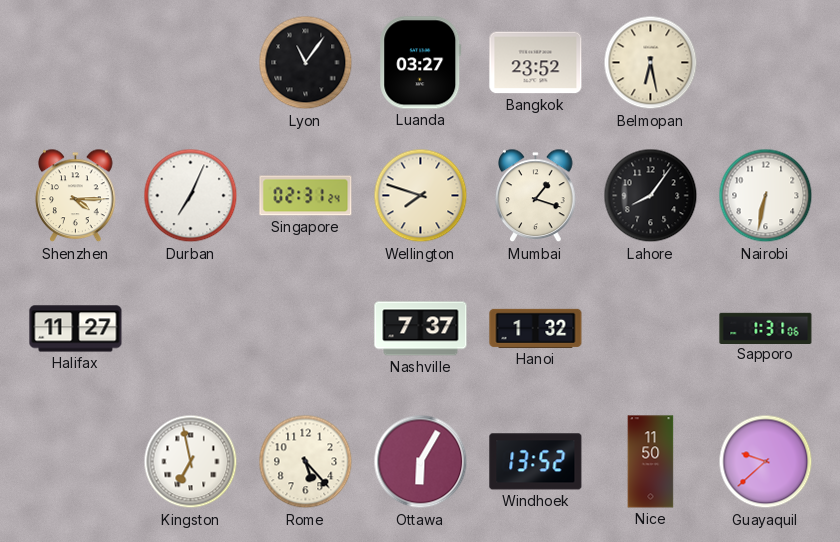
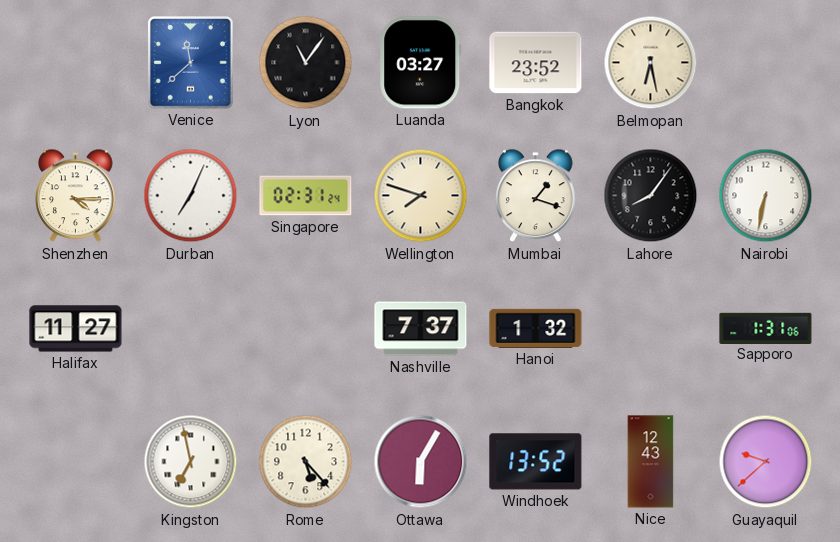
Venice: none -> 11:38
Nice: 11:50 -> 12:43
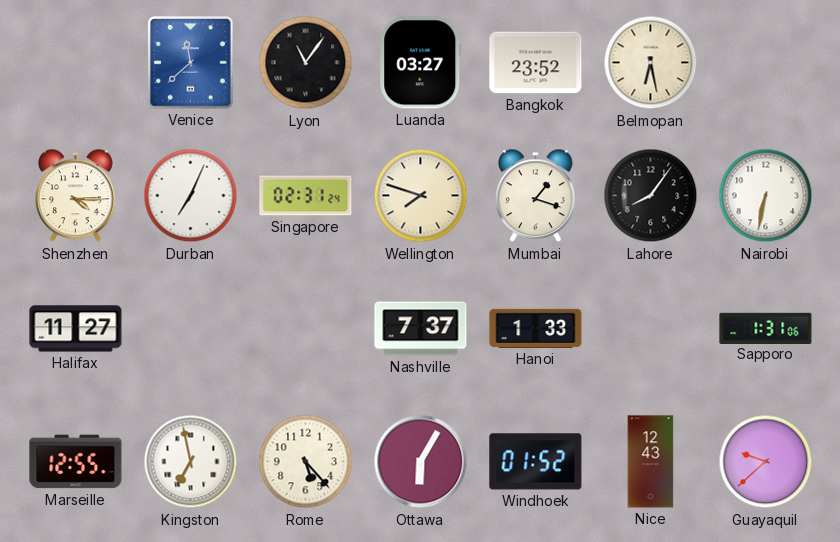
Hanoi: 1:32 -> 1:33
Marseille: none -> 12:55
Windhoek: 13:52 -> 01:52
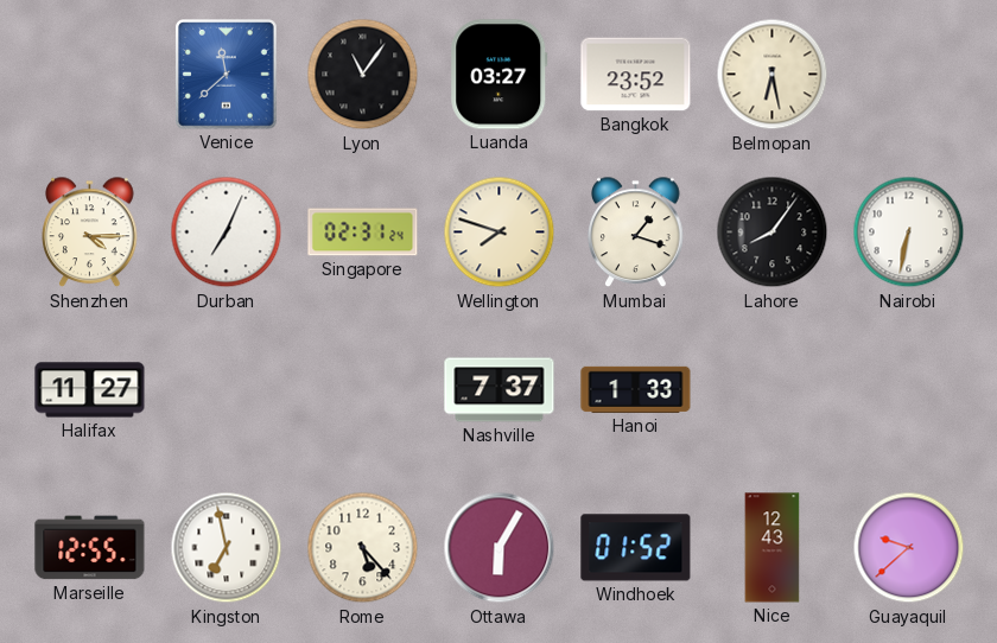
Sapporo: 1:31 -> none
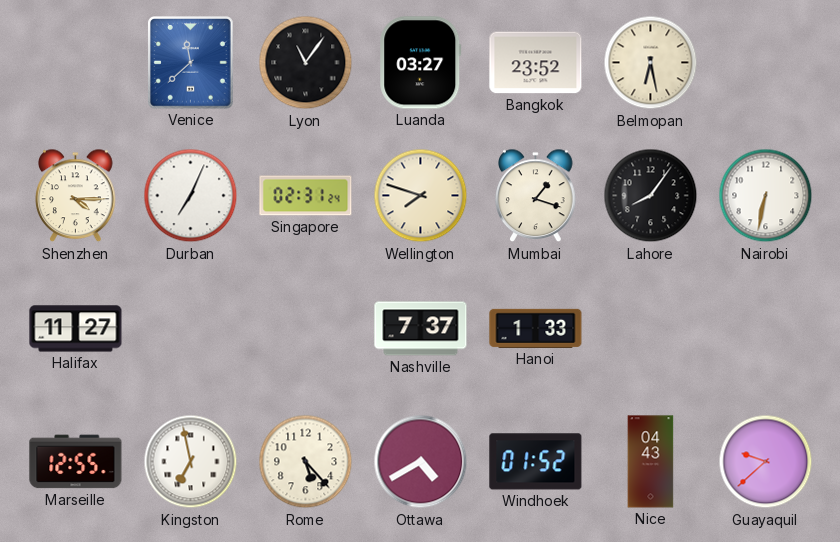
Ottawa: 6:05 -> 4:40
Nice: 12:43 -> 04:43
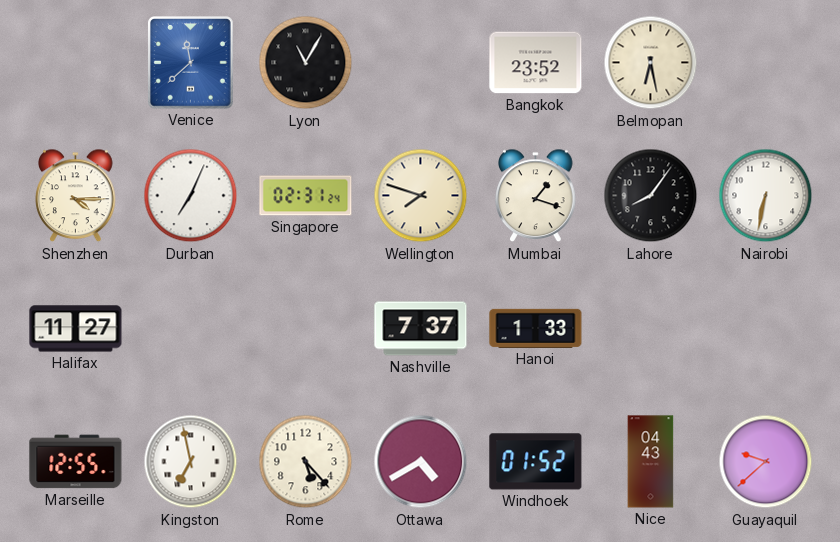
Lyon: 11:06 -> 11:05
Luanda: 03:27 -> none
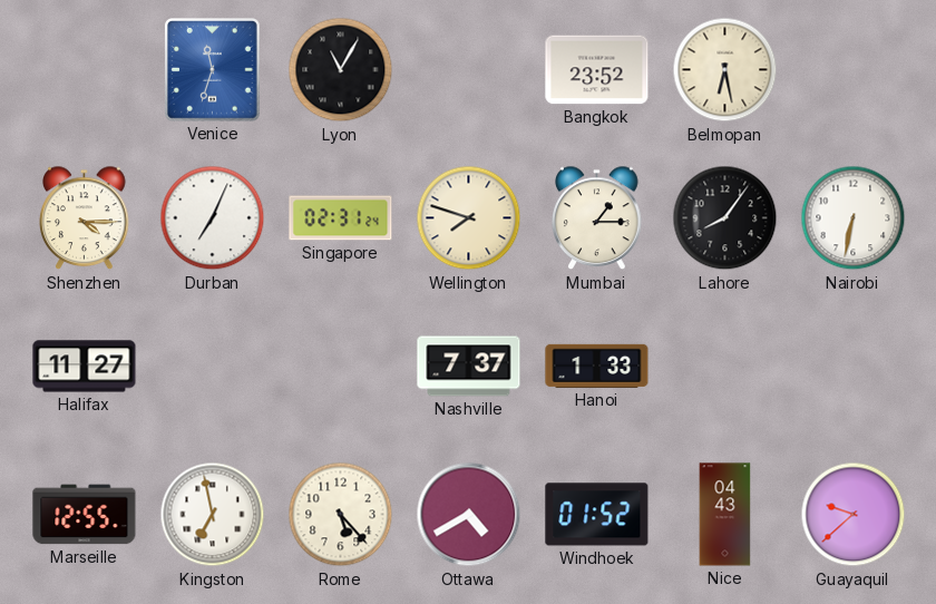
Venice: 11:38 -> 11:33
Mumbai: 1:18 -> 1:15
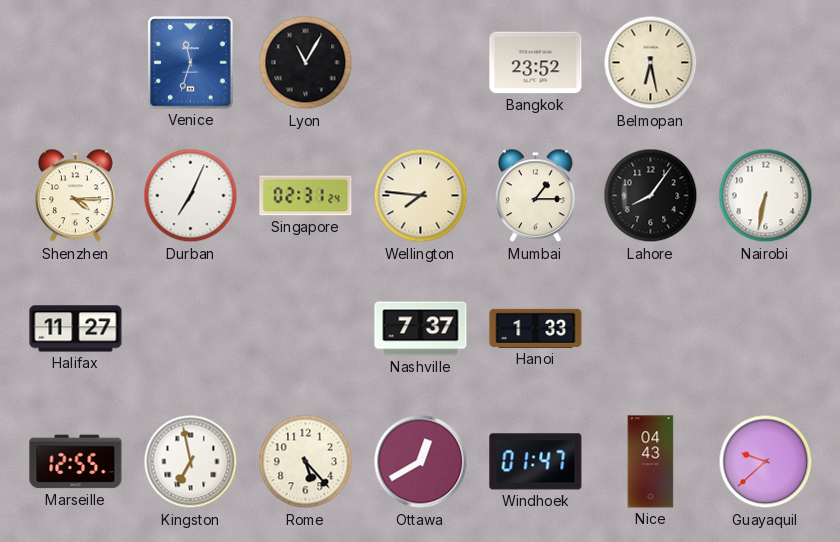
Wellington: 7:48 -> 7:46
Ottawa: 4:40 -> 12:40
Windhoek: 01:52 -> 01:47
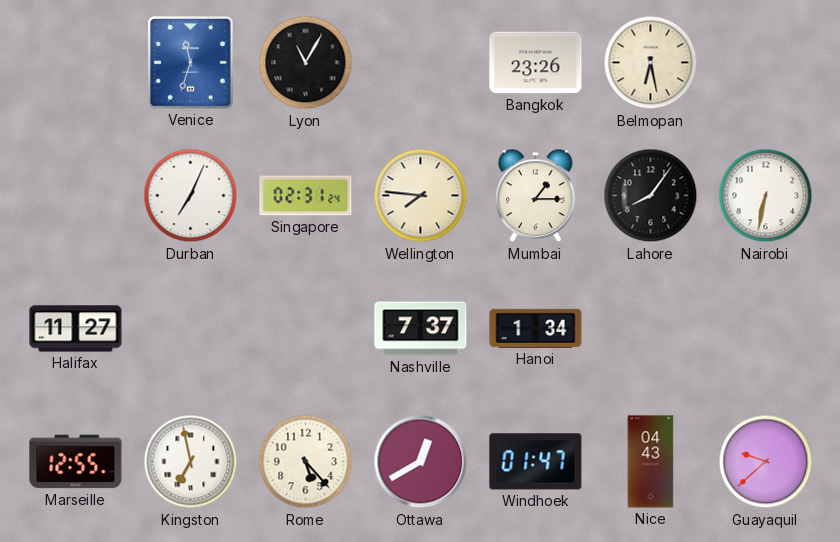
Bangkok: 23:52 -> 23:26
Shenzhen: 4:15 -> none
Hanoi: 1:33 -> 1:34
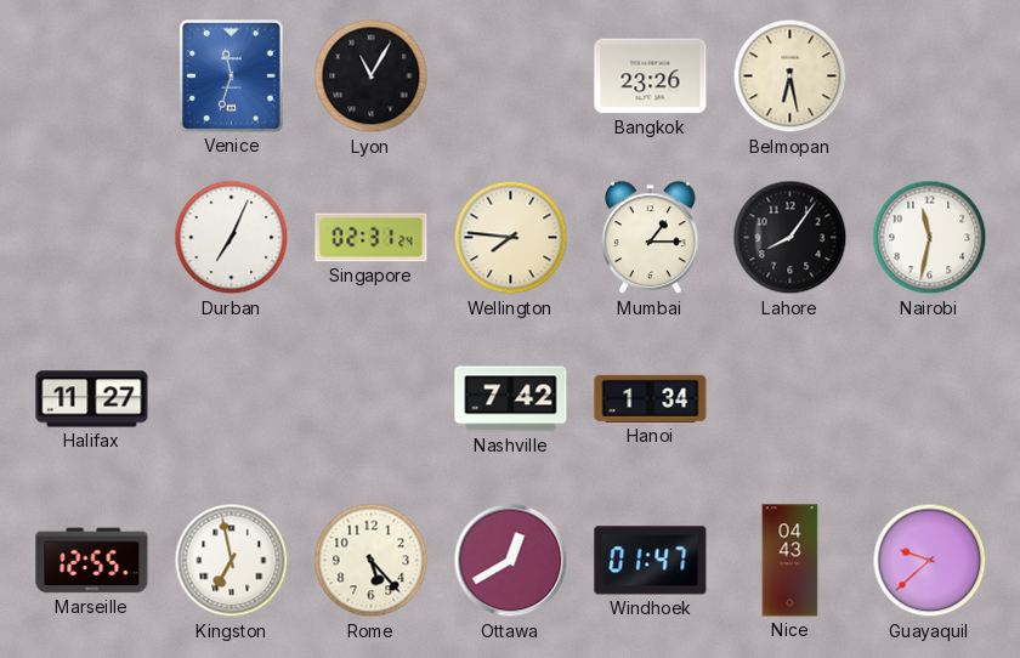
Nairobi: 6:32 -> 11:32
Nashville: 7:37 -> 7:42
